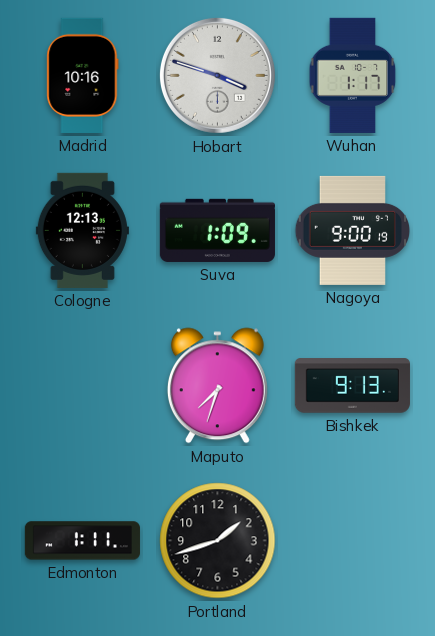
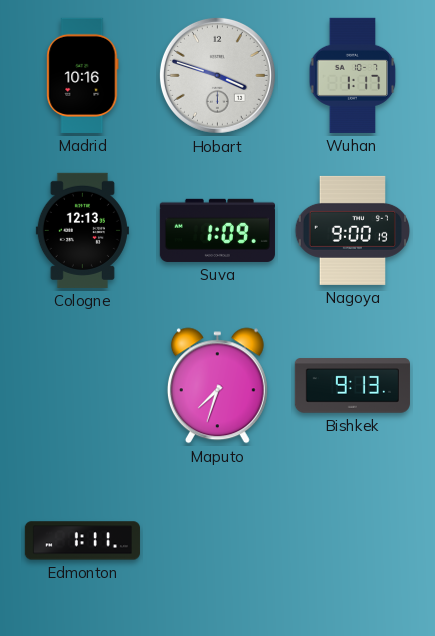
Portland: 1:42 -> none
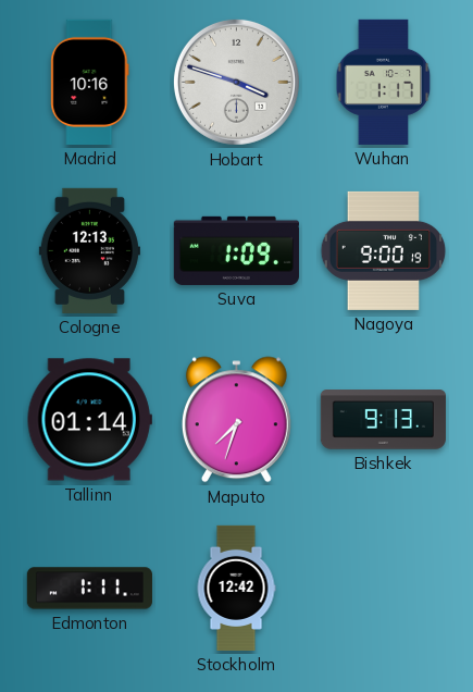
Tallinn: none -> 01:14
Stockholm: none -> 12:42
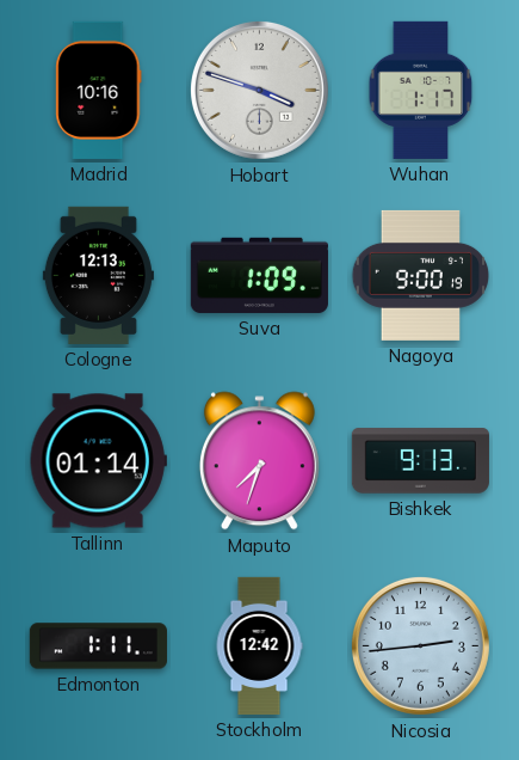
Nicosia: none -> 2:44
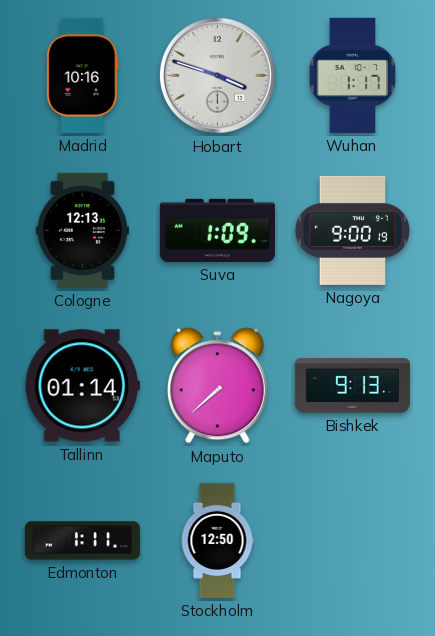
Maputo: 7:33 -> 7:38
Stockholm: 12:42 -> 12:50
Nicosia: 2:44 -> none
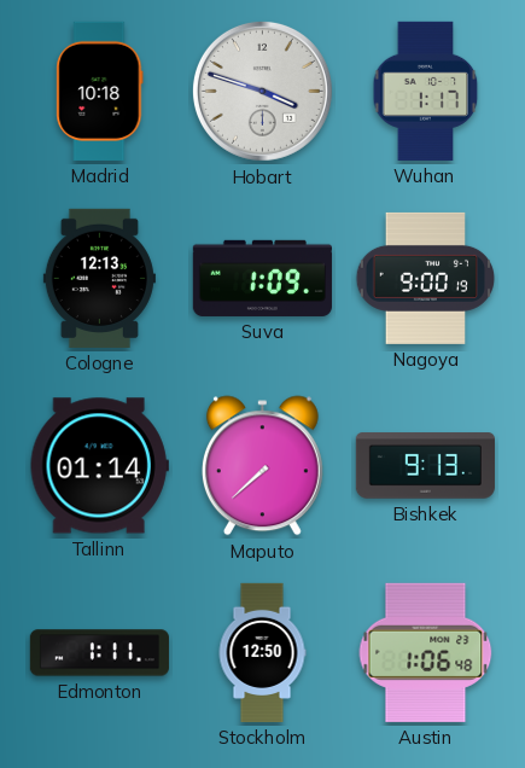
Madrid: 10:16 -> 10:18
Austin: none -> 1:06
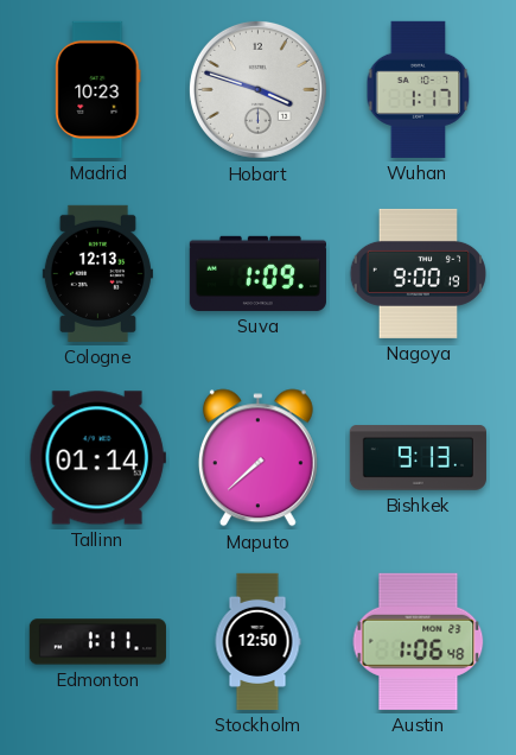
Madrid: 10:18 -> 10:23
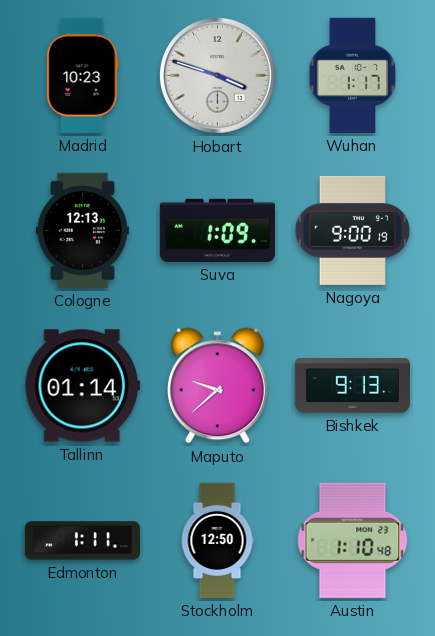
Maputo: 7:38 -> 9:38
Austin: 1:06 -> 1:10
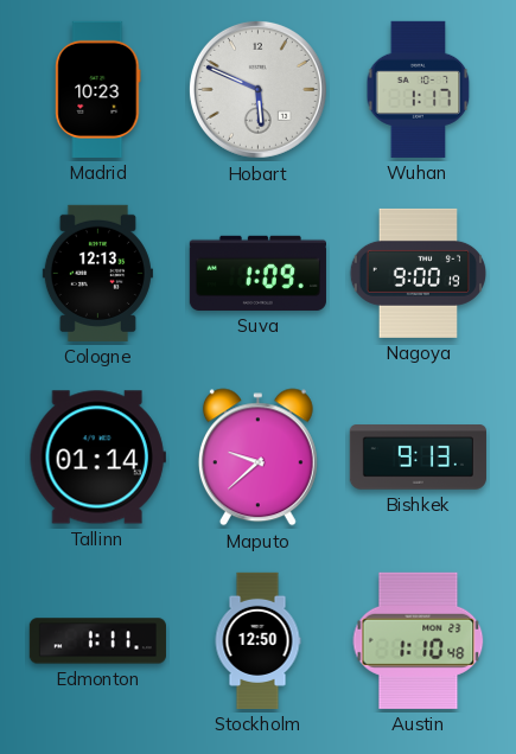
Hobart: 3:48 -> 5:49
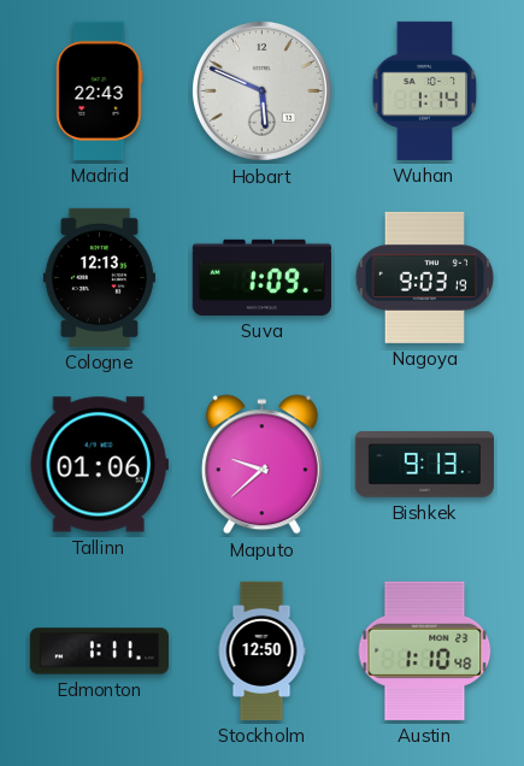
Madrid: 10:23 -> 22:43
Wuhan: 1:17 -> 1:14
Nagoya: 9:00 -> 9:03
Tallinn: 01:14 -> 01:06
